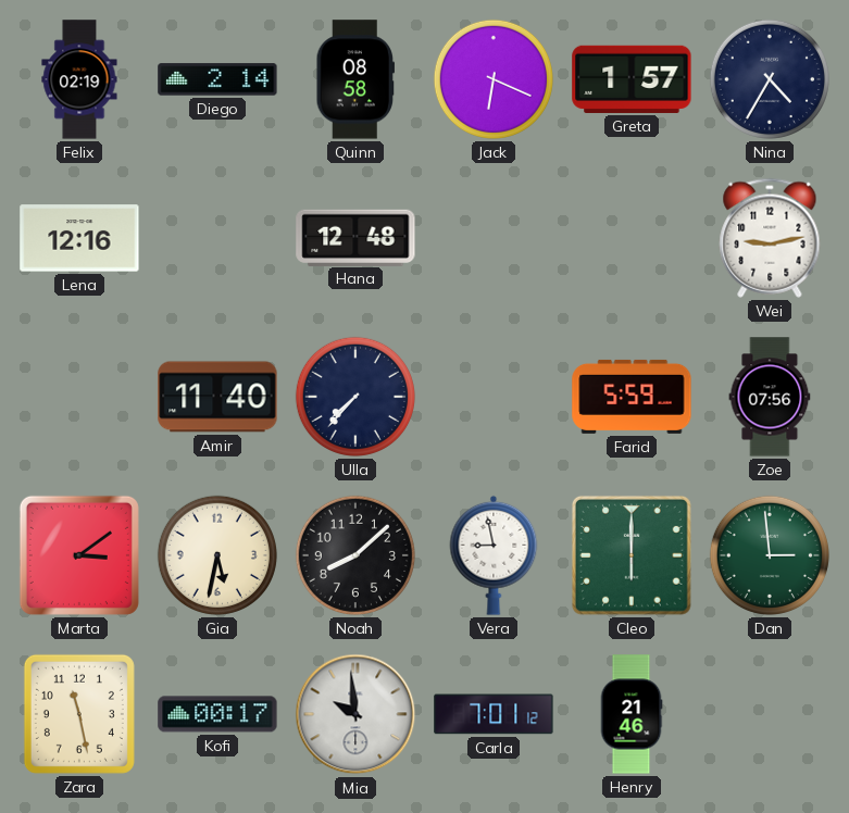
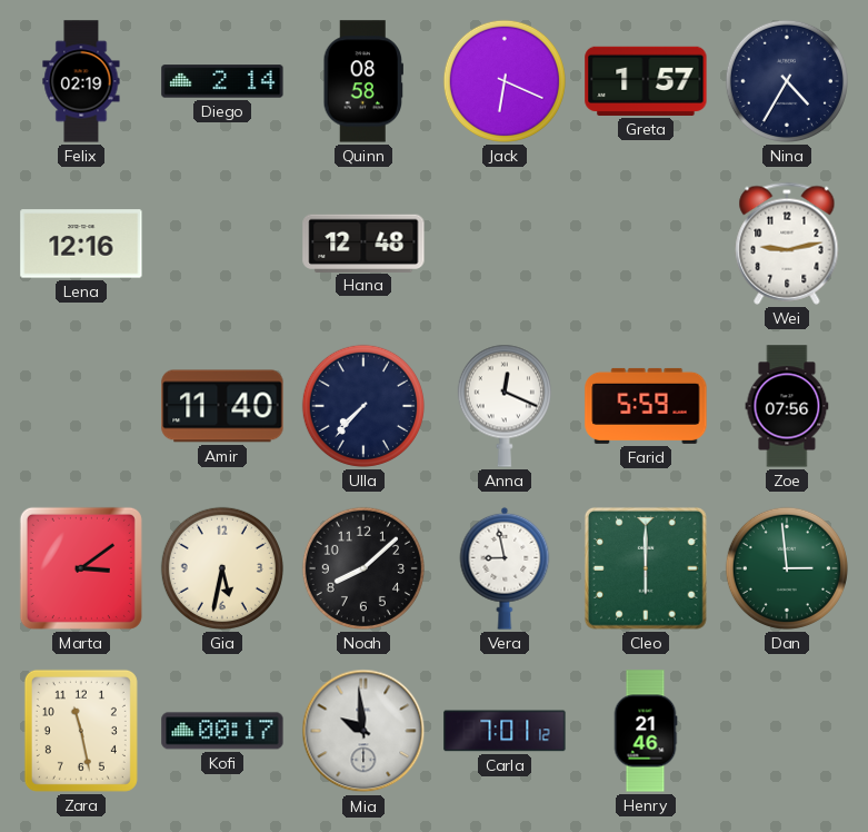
Anna: none -> 12:19
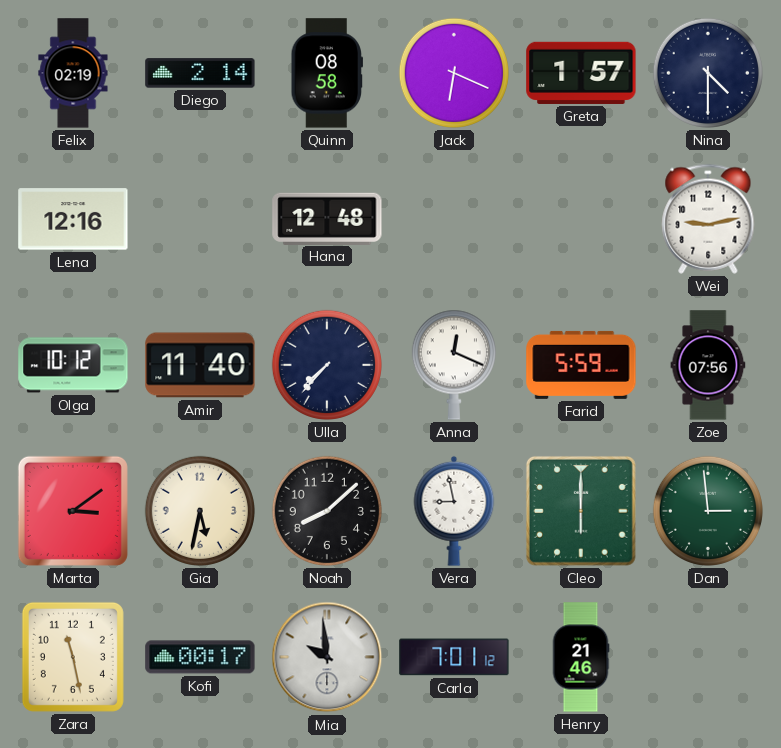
Nina: 4:35 -> 4:30
Olga: none -> 10:12
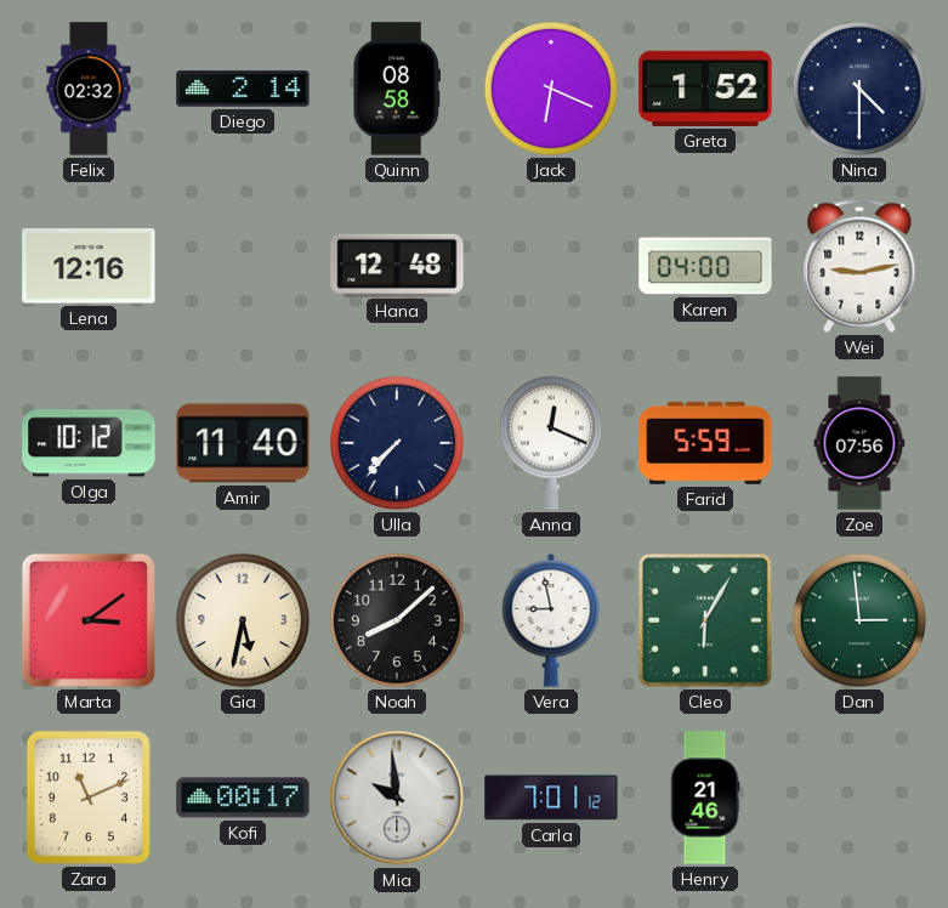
Felix: 02:19 -> 02:32
Greta: 1:57 -> 1:52
Karen: none -> 04:00
Cleo: 6:00 -> 6:05
Zara: 11:28 -> 11:11
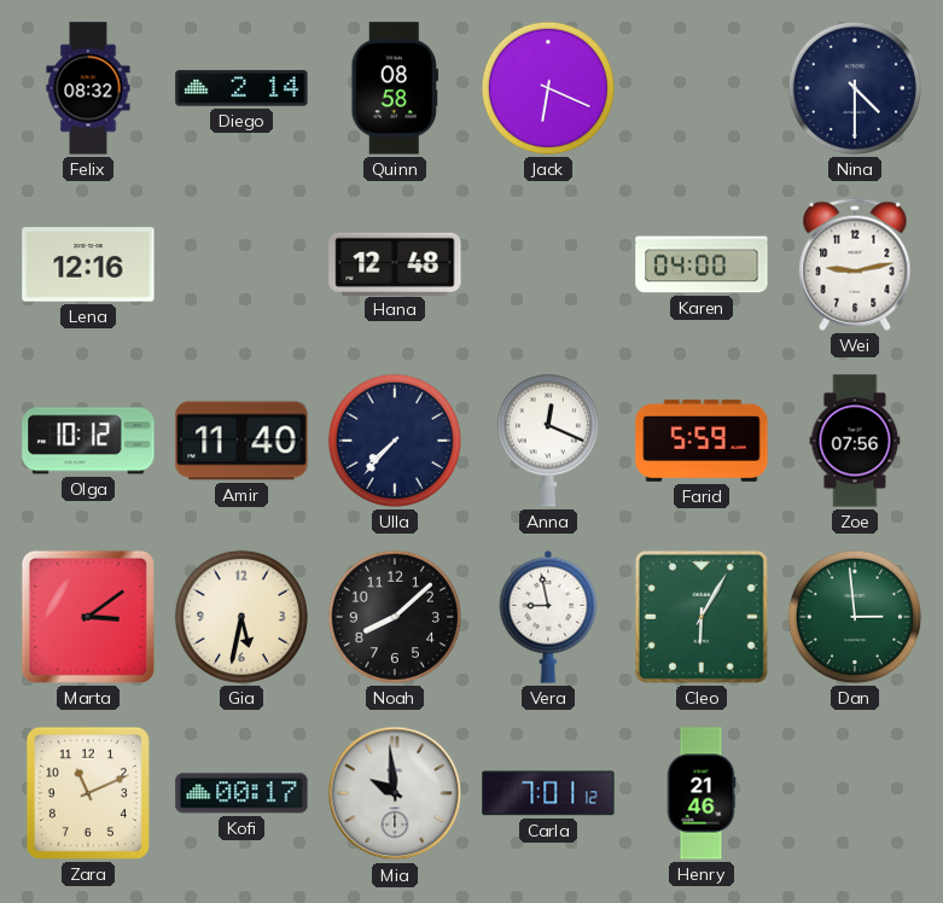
Felix: 02:32 -> 08:32
Greta: 1:52 -> none
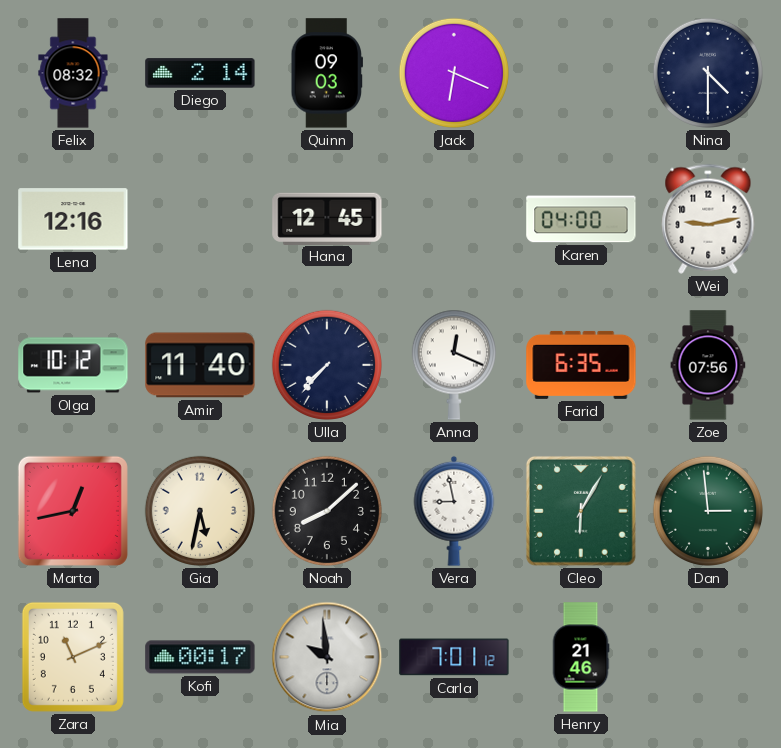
Quinn: 08:58 -> 09:03
Hana: 12:48 -> 12:45
Farid: 5:59 -> 6:35
Marta: 3:09 -> 12:43
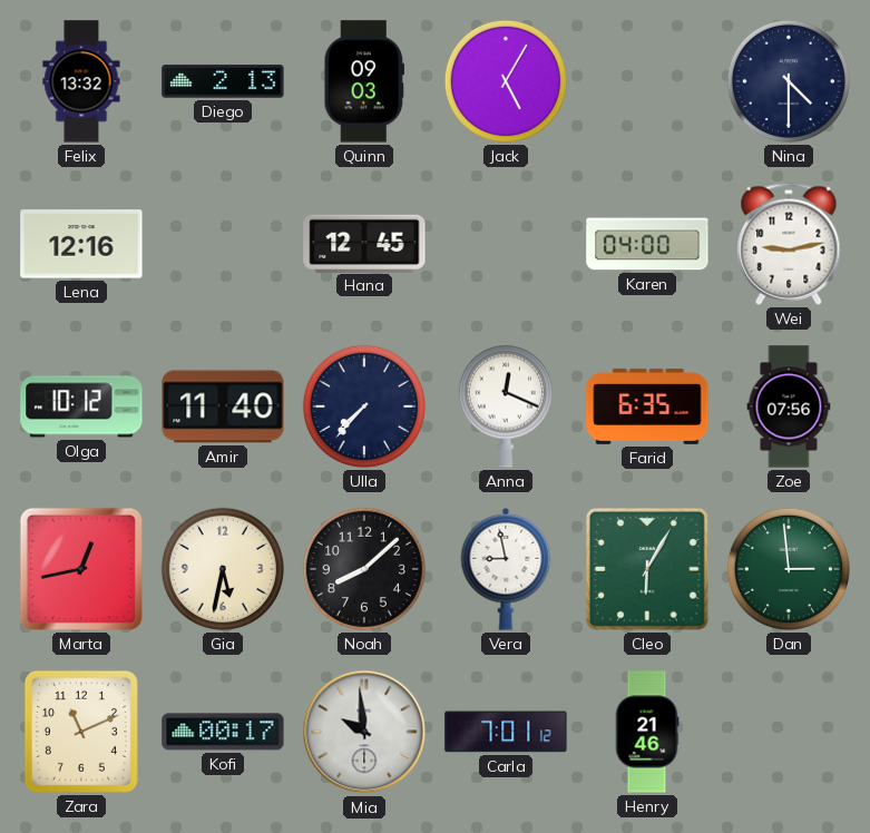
Felix: 08:32 -> 13:32
Diego: 2:14 -> 2:13
Jack: 6:19 -> 5:05
